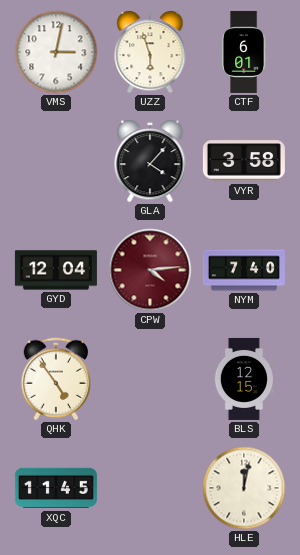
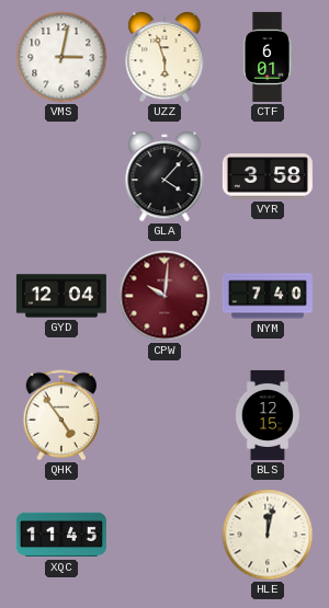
CPW: 4:14 -> 10:01
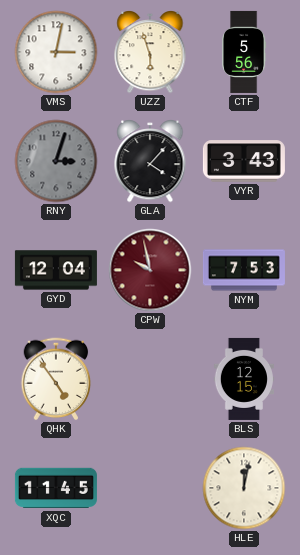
CTF: 6:01 -> 5:56
RNY: none -> 3:03
VYR: 3:58 -> 3:43
CPW: 10:01 -> 9:58
NYM: 7:40 -> 7:53
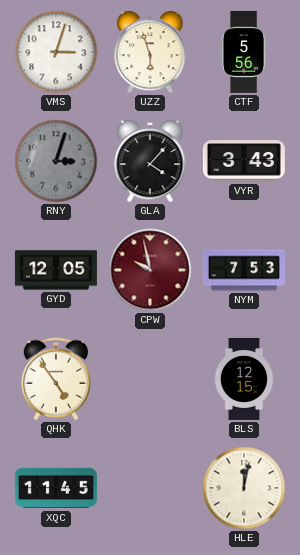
VMS: 3:02 -> 3:03
GYD: 12:04 -> 12:05
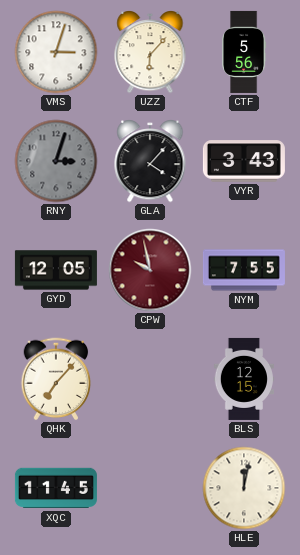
UZZ: 5:57 -> 6:07
NYM: 7:53 -> 7:55
QHK: 4:54 -> 7:07
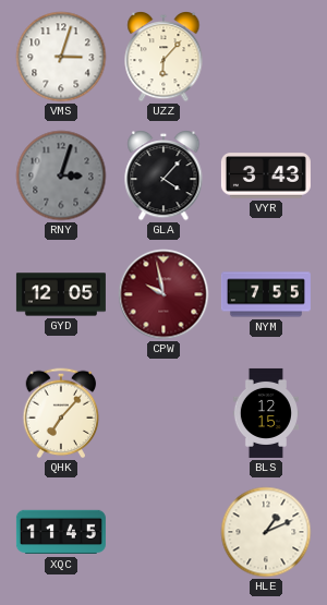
CTF: 5:56 -> none
HLE: 12:02 -> 1:11
